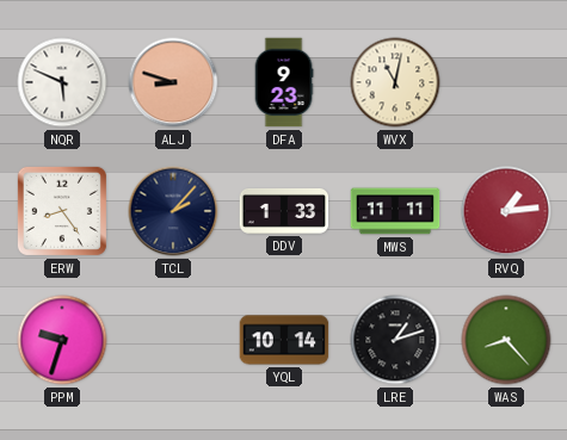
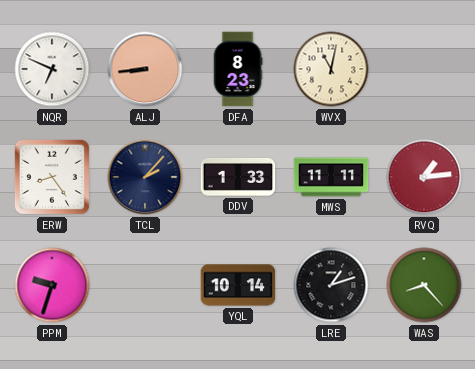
NQR: 5:49 -> 6:49
ALJ: 8:48 -> 8:44
DFA: 9:23 -> 8:23
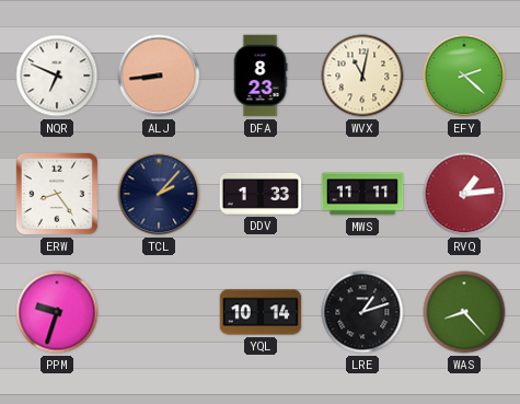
EFY: none -> 2:22
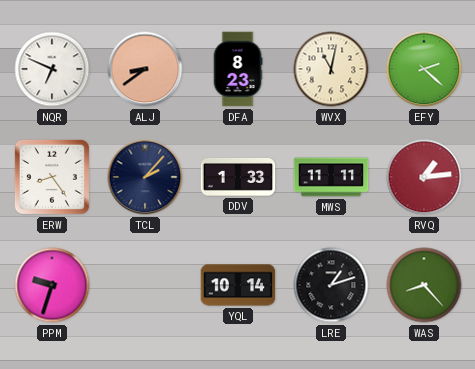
ALJ: 8:44 -> 8:39
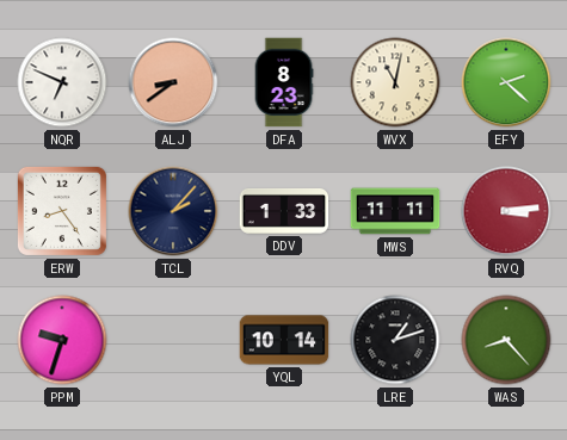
RVQ: 1:14 -> 3:14
